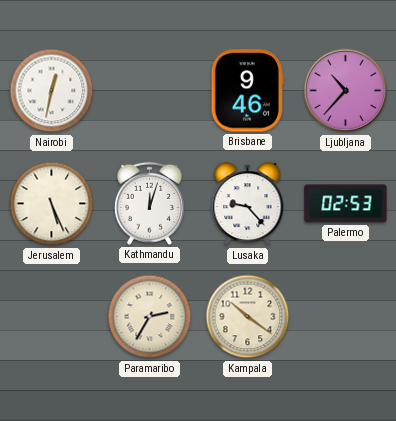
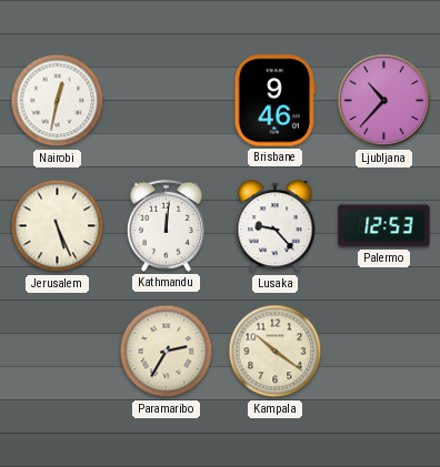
Kathmandu: 12:03 -> 12:01
Palermo: 02:53 -> 12:53
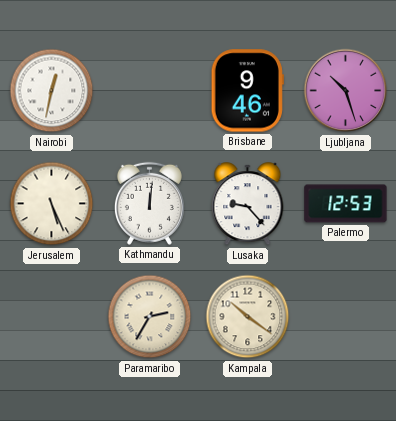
Ljubljana: 10:37 -> 10:27
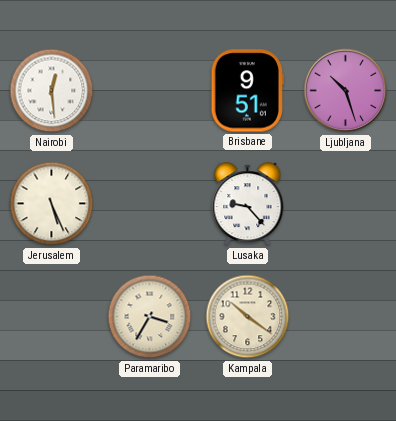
Nairobi: 12:32 -> 12:29
Brisbane: 9:46 -> 9:51
Kathmandu: 12:01 -> none
Palermo: 12:53 -> none
Paramaribo: 2:35 -> 3:35
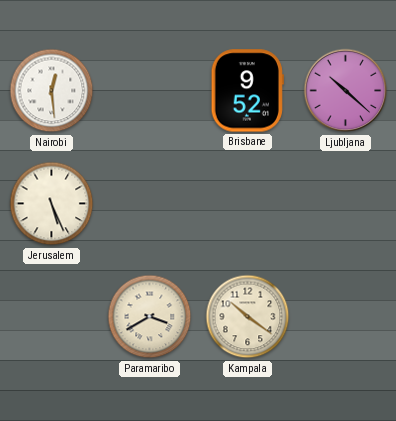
Brisbane: 9:51 -> 9:52
Ljubljana: 10:27 -> 10:22
Lusaka: 9:23 -> none
Paramaribo: 3:35 -> 3:40
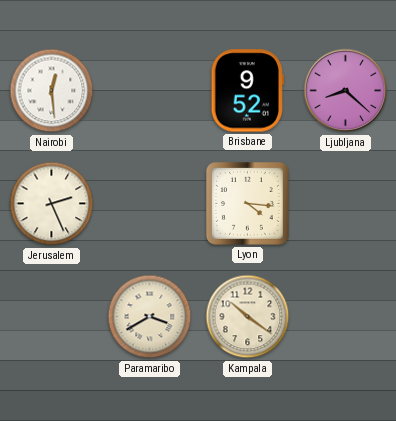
Ljubljana: 10:22 -> 8:22
Jerusalem: 5:26 -> 2:26
Lyon: none -> 4:16
